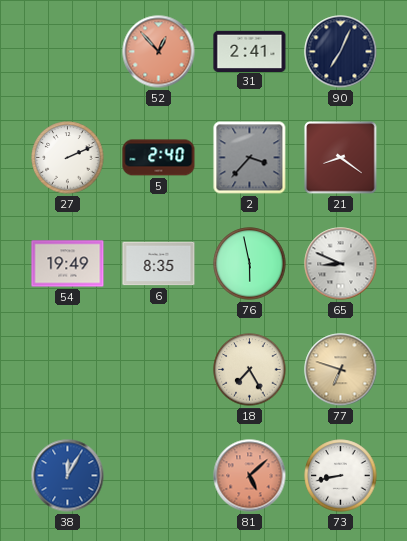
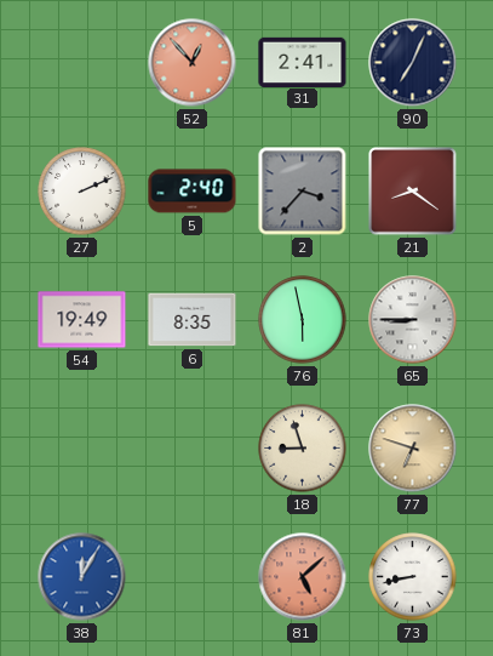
65: 8:49 -> 8:45
18: 7:25 -> 8:57
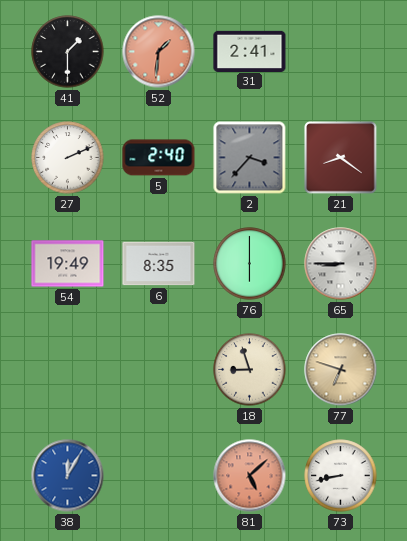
41: none -> 1:30
52: 12:53 -> 1:31
90: 7:04 -> none
76: 5:58 -> 6:00
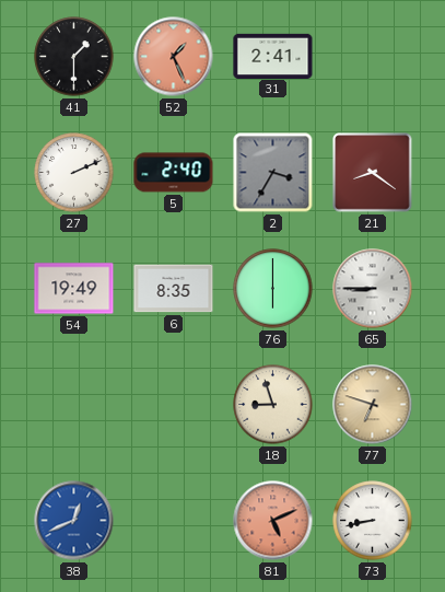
52: 1:31 -> 1:26
2: 3:37 -> 3:35
38: 12:05 -> 12:41
81: 5:08 -> 5:11
